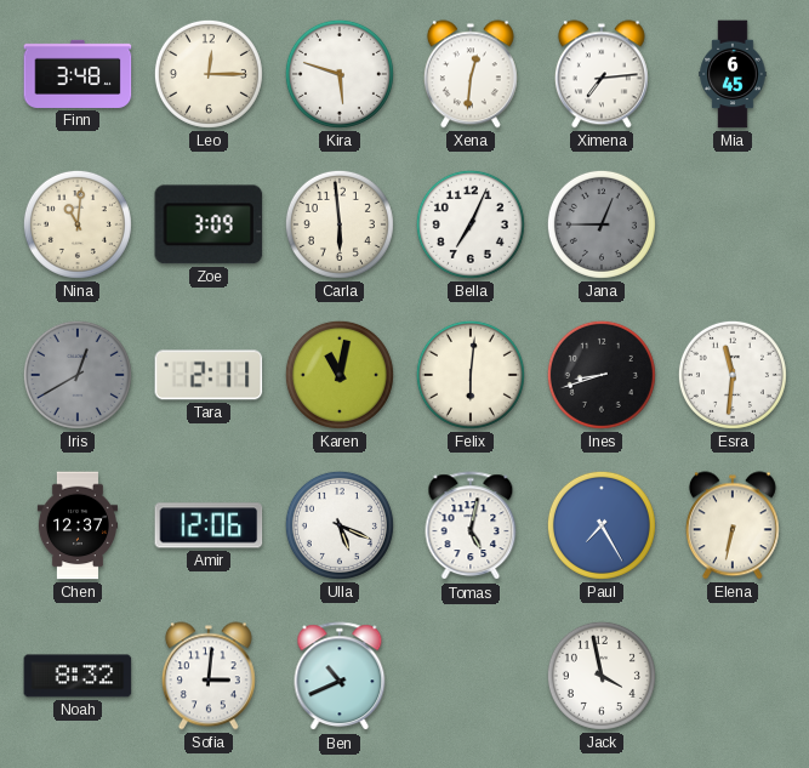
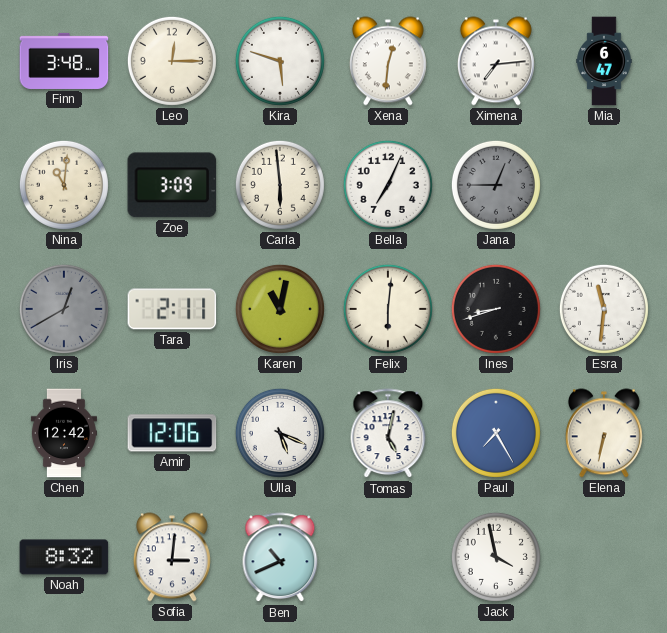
Mia: 6:45 -> 6:47
Chen: 12:37 -> 12:42
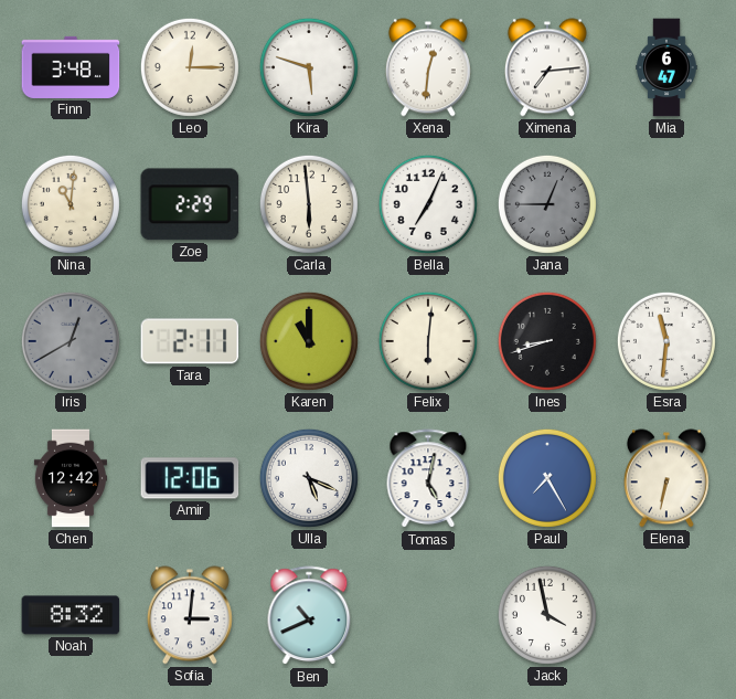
Zoe: 3:09 -> 2:29
Karen: 11:02 -> 11:00
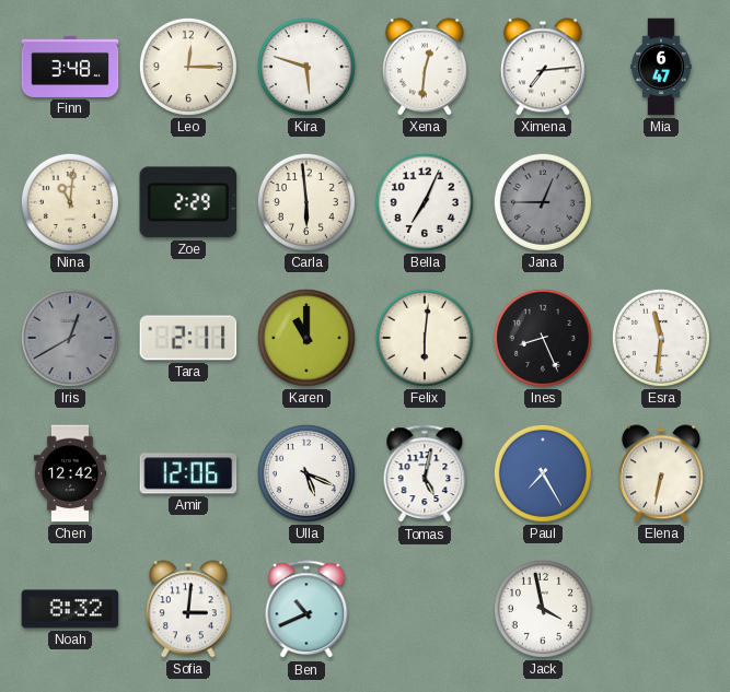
Ines: 8:42 -> 8:26
